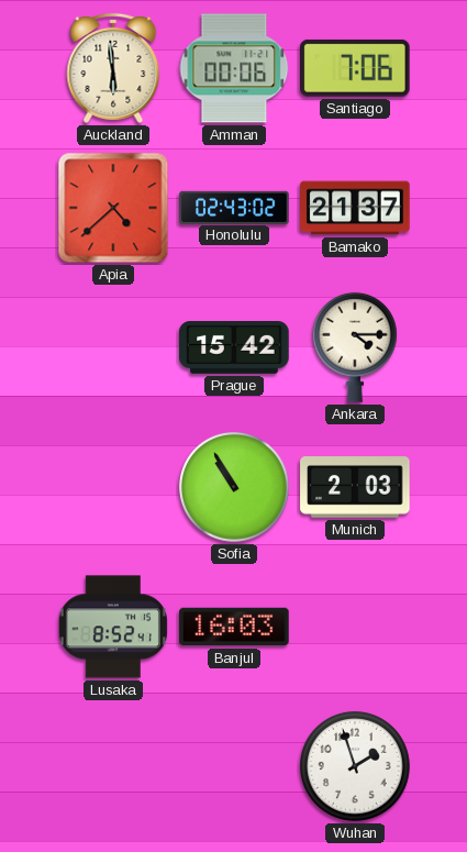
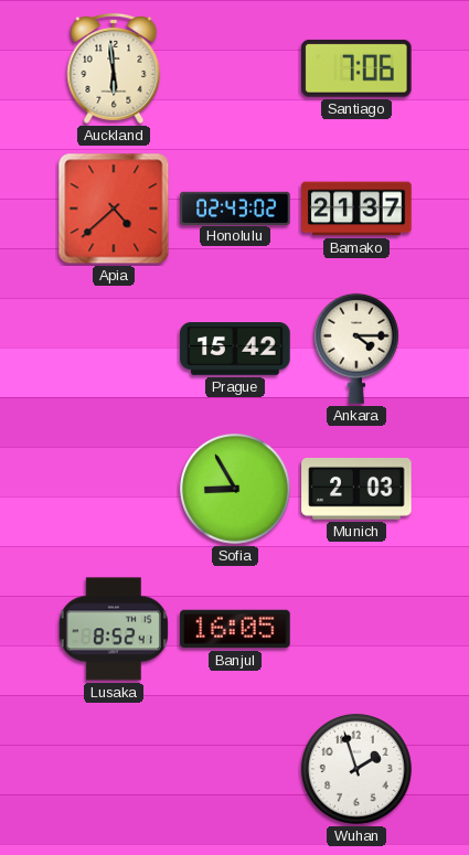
Amman: 00:06 -> none
Sofia: 10:55 -> 8:55
Banjul: 16:03 -> 16:05
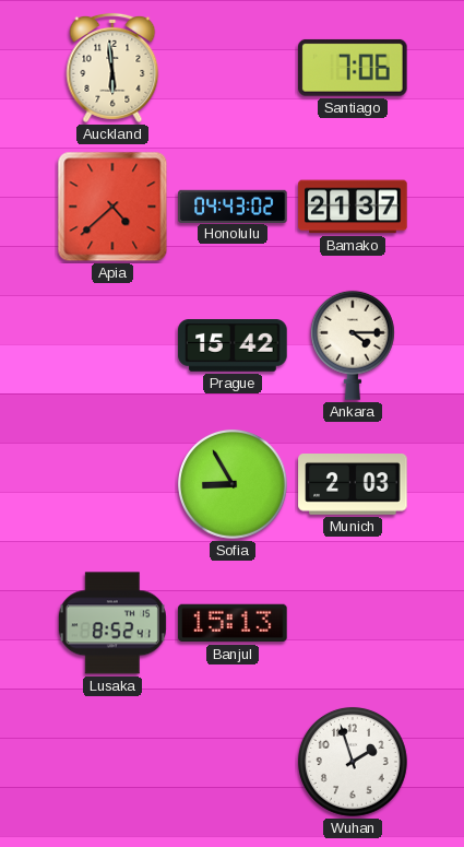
Honolulu: 02:43 -> 04:43
Banjul: 16:05 -> 15:13
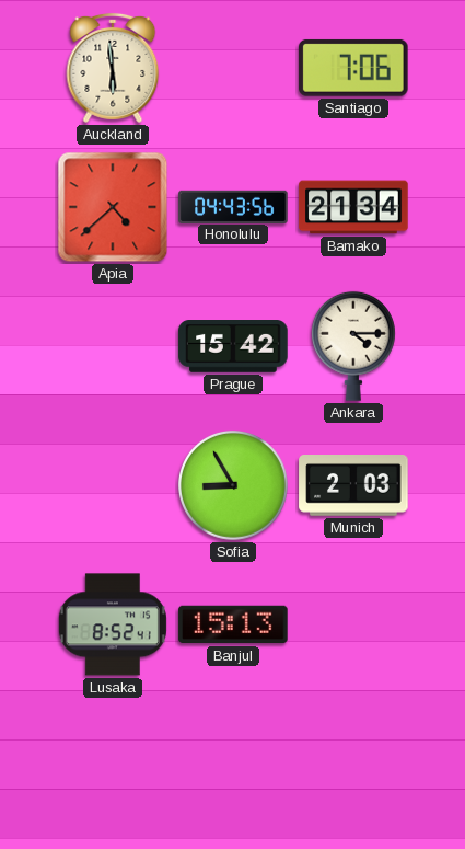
Honolulu: 04:43:02 -> 04:43:56
Bamako: 21:37 -> 21:34
Wuhan: 1:57 -> none
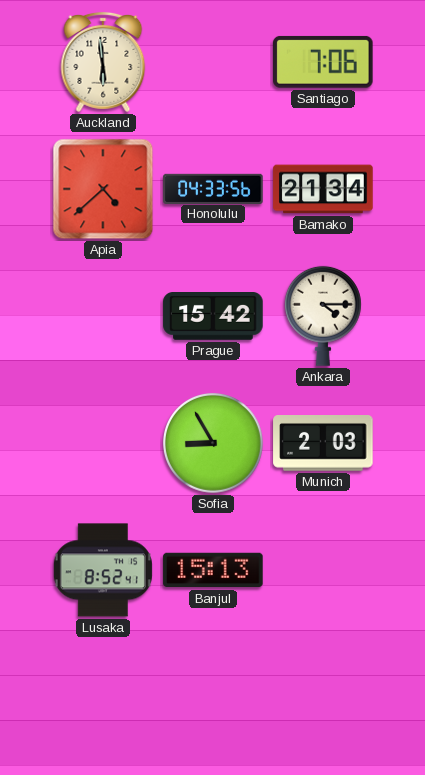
Honolulu: 04:43 -> 04:33
